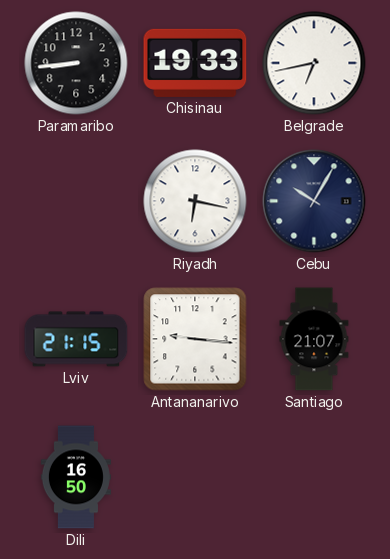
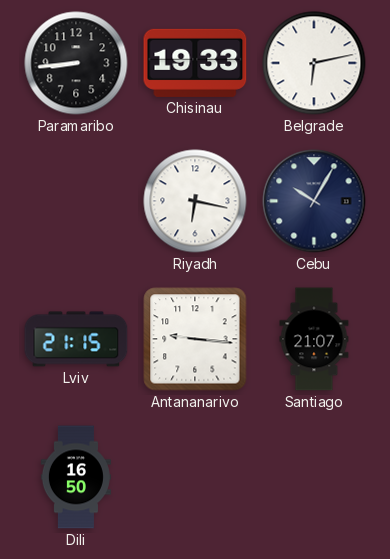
Belgrade: 6:43 -> 6:13
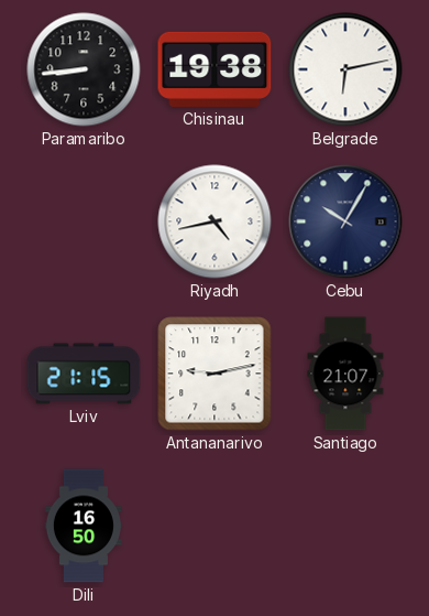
Chisinau: 19:33 -> 19:38
Riyadh: 6:17 -> 4:43
Antananarivo: 9:16 -> 9:13
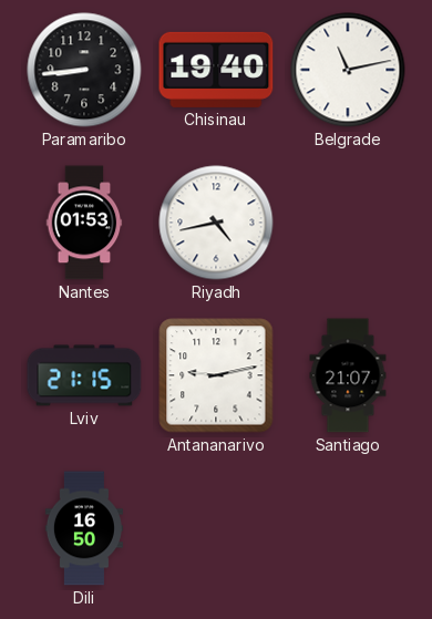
Chisinau: 19:38 -> 19:40
Belgrade: 6:13 -> 11:13
Nantes: none -> 01:53
Cebu: 10:05 -> none
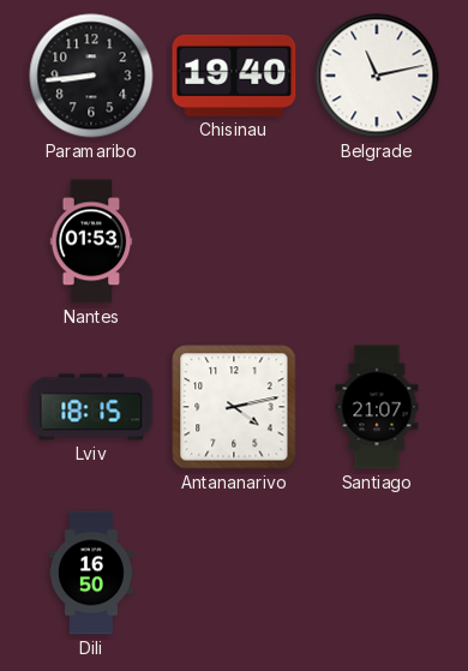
Riyadh: 4:43 -> none
Lviv: 21:15 -> 18:15
Antananarivo: 9:13 -> 4:13
